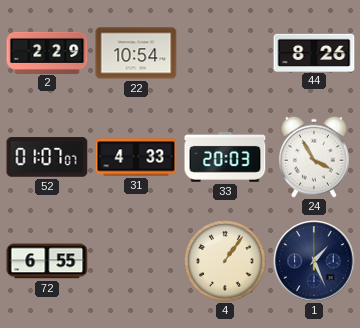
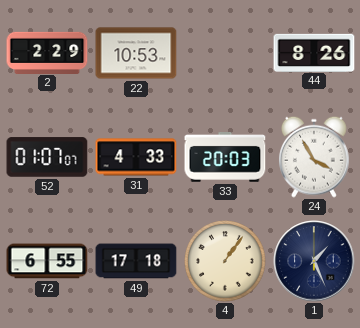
22: 10:54 -> 10:53
49: none -> 17:18
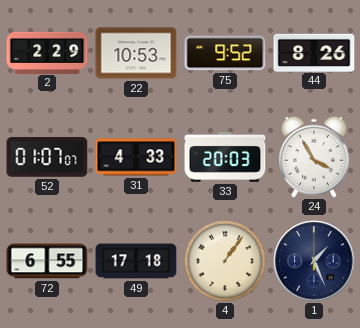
75: none -> 9:52
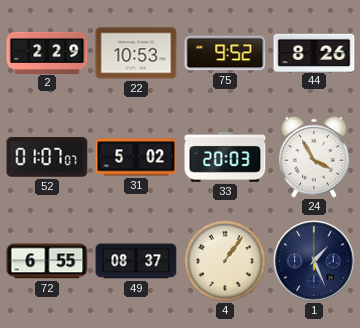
31: 4:33 -> 5:02
49: 17:18 -> 08:37
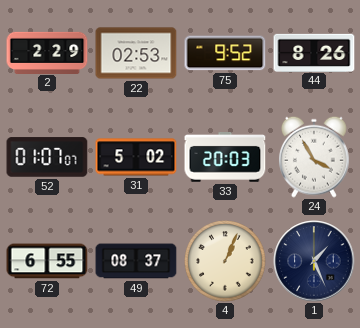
22: 10:53 -> 02:53
4: 1:06 -> 1:04
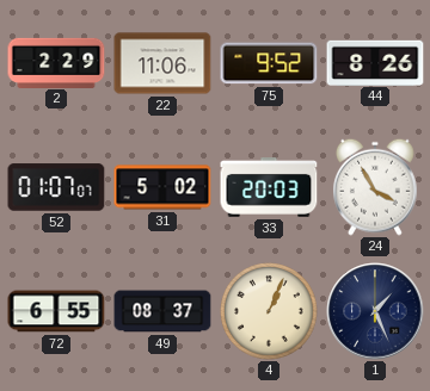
22: 02:53 -> 11:06
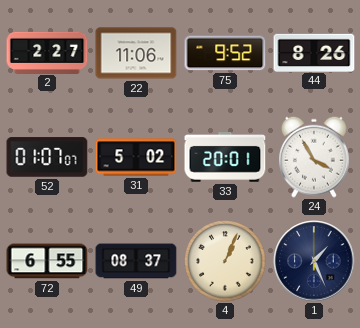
2: 2:29 -> 2:27
33: 20:03 -> 20:01
